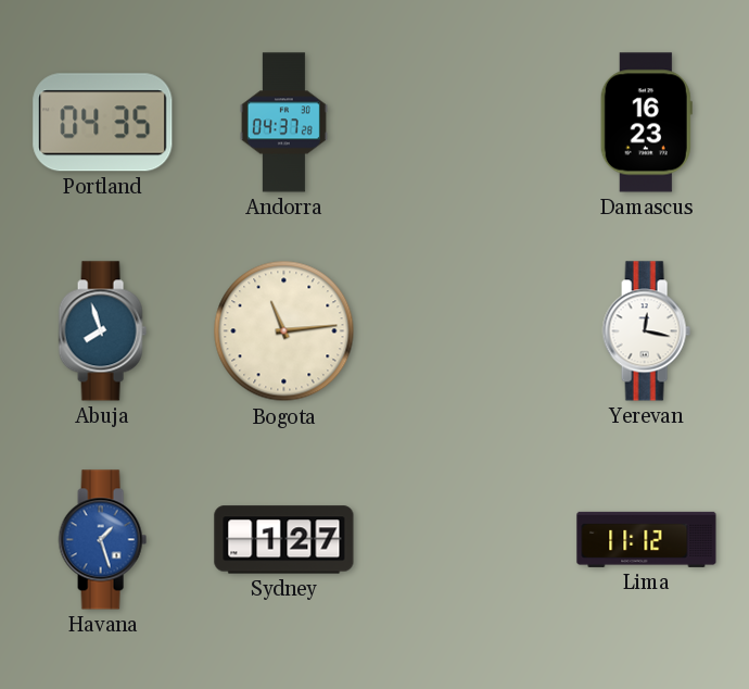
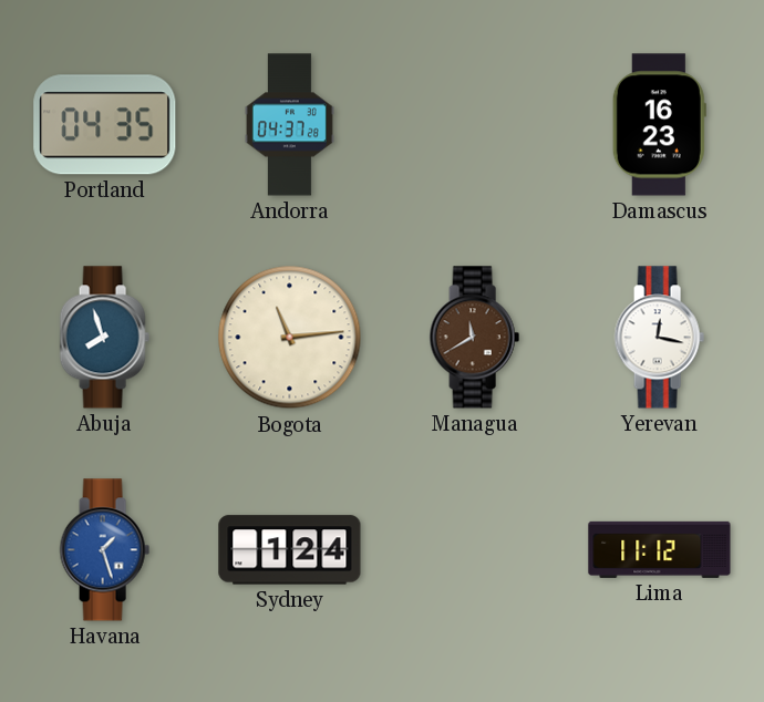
Managua: none -> 11:40
Sydney: 1:27 -> 1:24
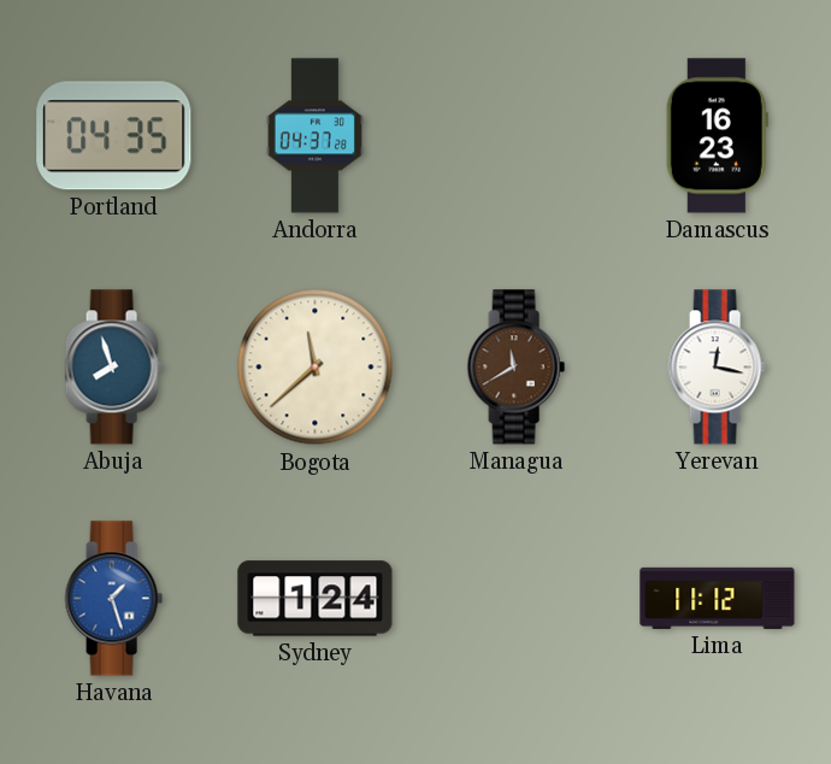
Bogota: 11:14 -> 11:38
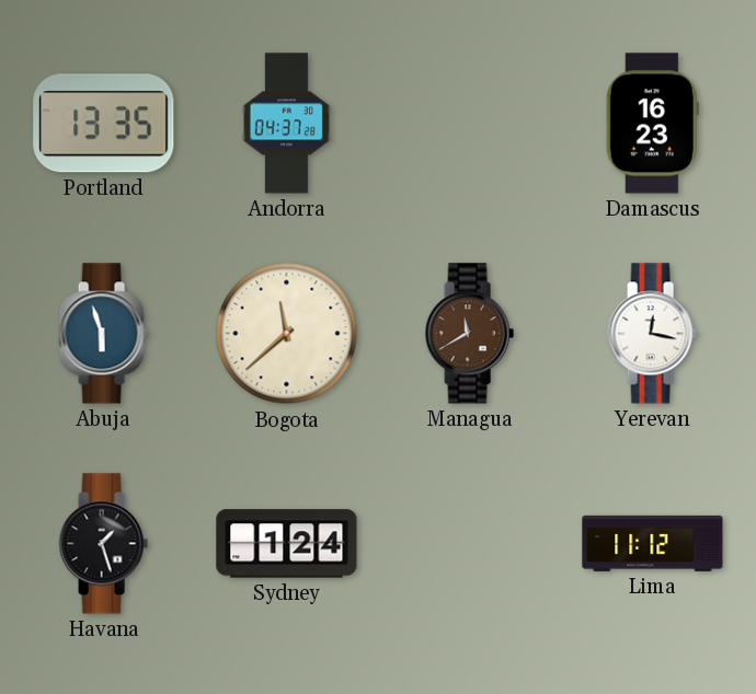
Portland: 04:35 -> 13:35
Abuja: 7:57 -> 5:57
Havana dial: blue -> black
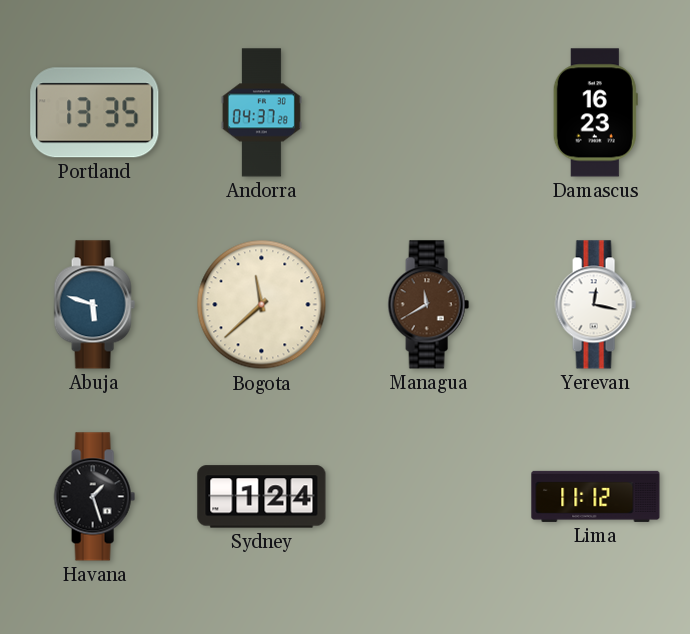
Abuja: 5:57 -> 5:48
